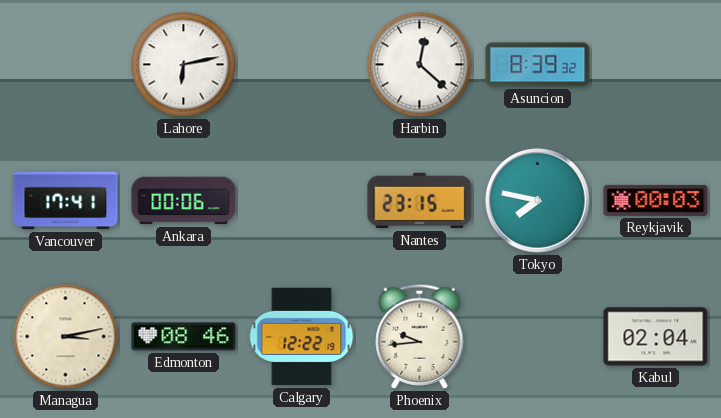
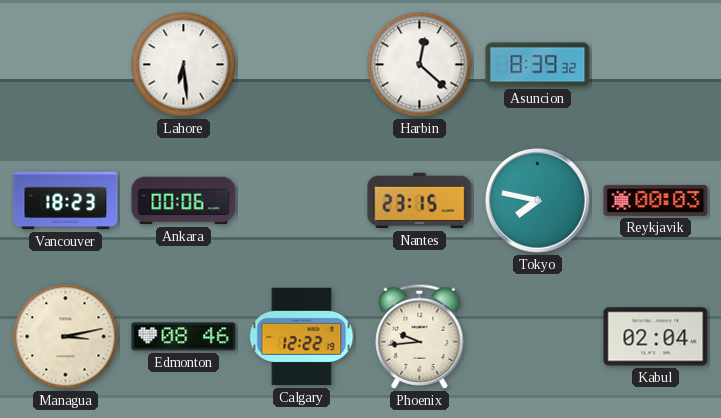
Lahore: 6:13 -> 6:29
Vancouver: 17:41 -> 18:23
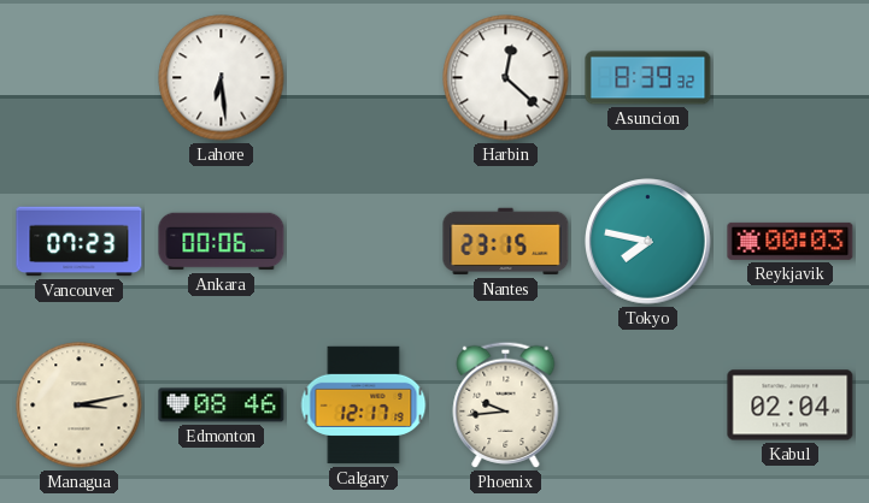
Vancouver: 18:23 -> 07:23
Calgary: 12:22 -> 12:17
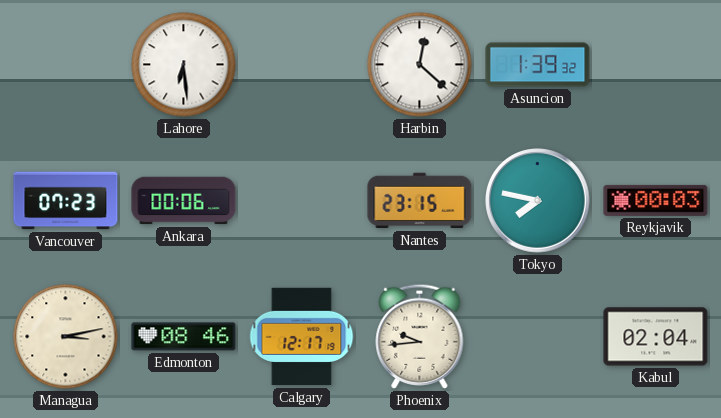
Asuncion: 8:39 -> 1:39
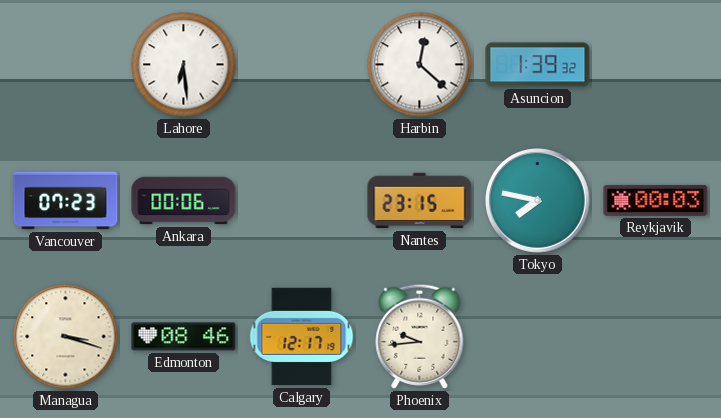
Managua: 3:13 -> 3:18
Kabul: 02:04 -> none
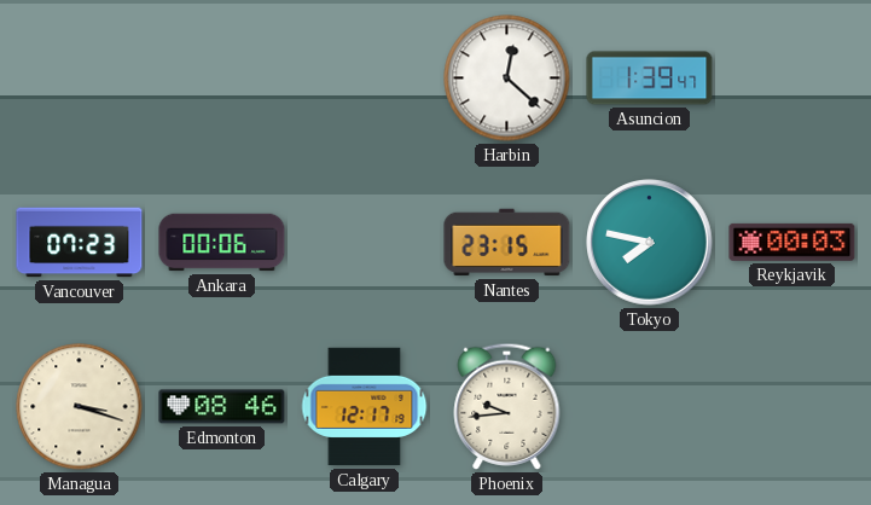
Lahore: 6:29 -> none
Asuncion: 1:39:32 -> 1:39:47
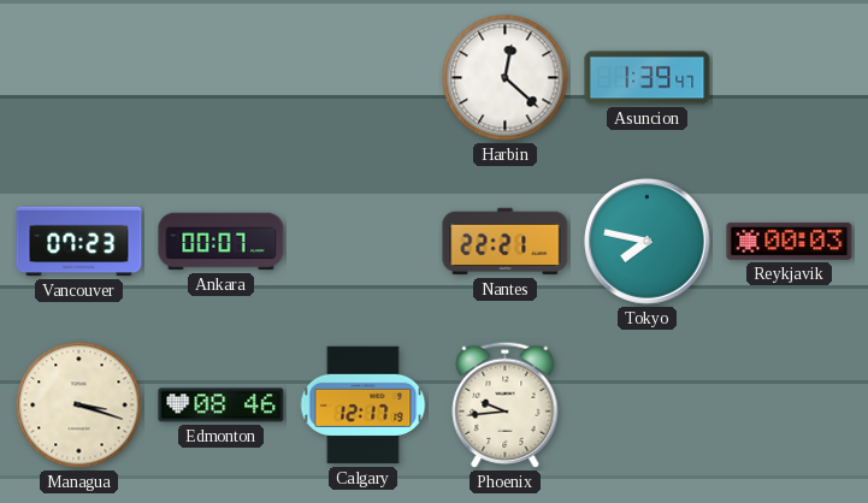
Ankara: 00:06 -> 00:07
Nantes: 23:15 -> 22:21
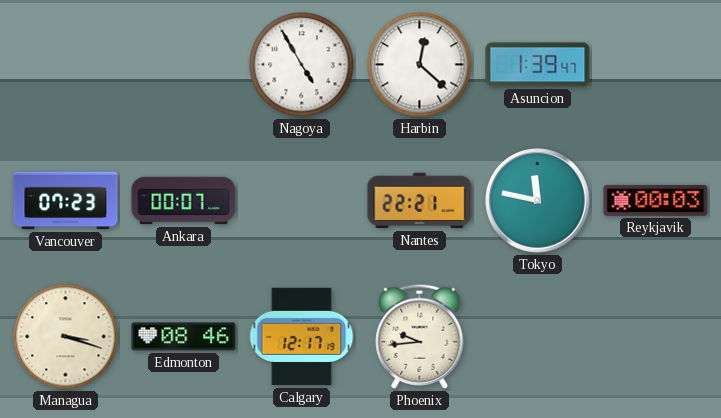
Nagoya: none -> 4:55
Tokyo: 7:47 -> 11:47
